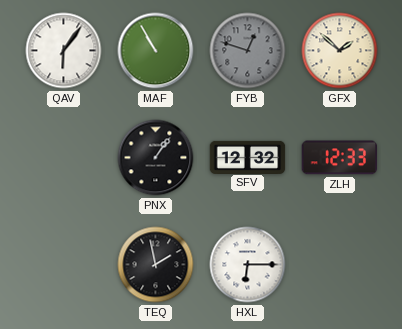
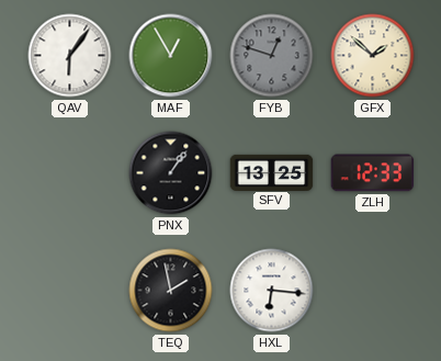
MAF: 10:55 -> 12:55
SFV: 12:32 -> 13:25
HXL: 6:15 -> 6:16
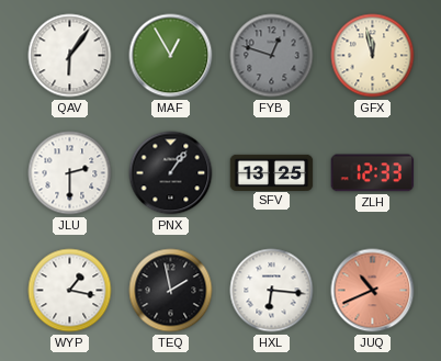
GFX: 1:52 -> 11:58
JLU: none -> 2:30
WYP: none -> 1:17
JUQ: none -> 10:41
